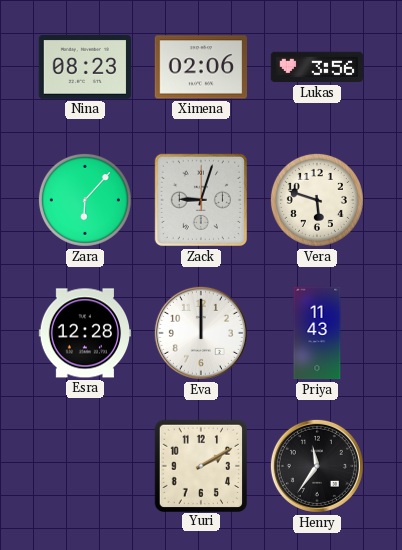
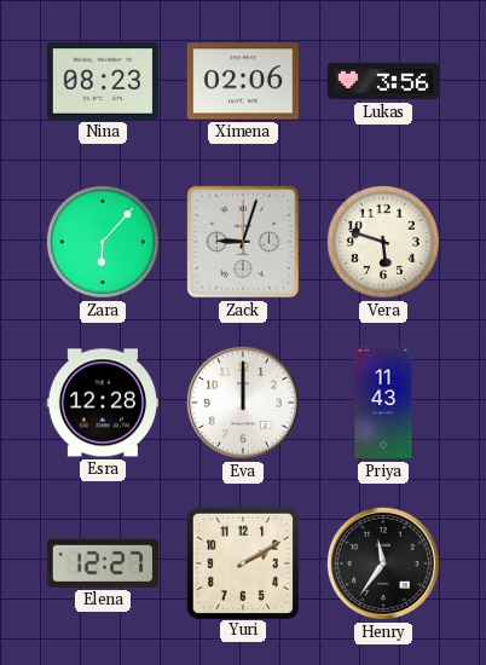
Elena: none -> 12:27
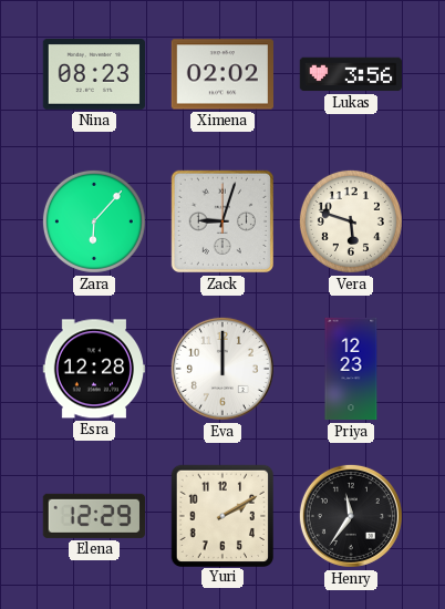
Ximena: 02:06 -> 02:02
Priya: 11:43 -> 12:23
Elena: 12:27 -> 12:29
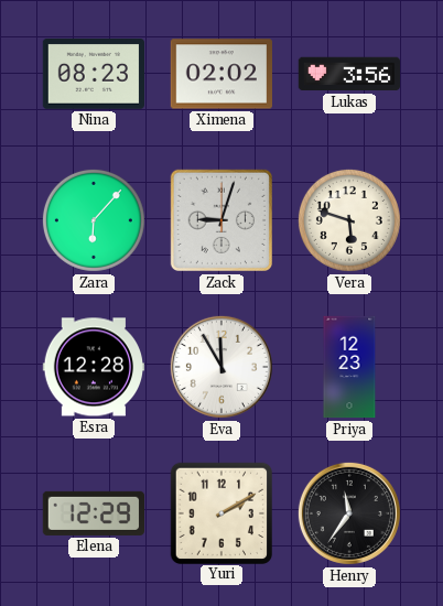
Eva: 12:00 -> 11:55
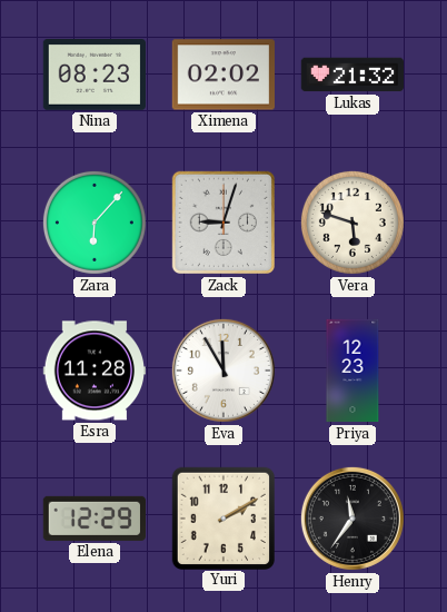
Lukas: 3:56 -> 21:32
Esra: 12:28 -> 11:28
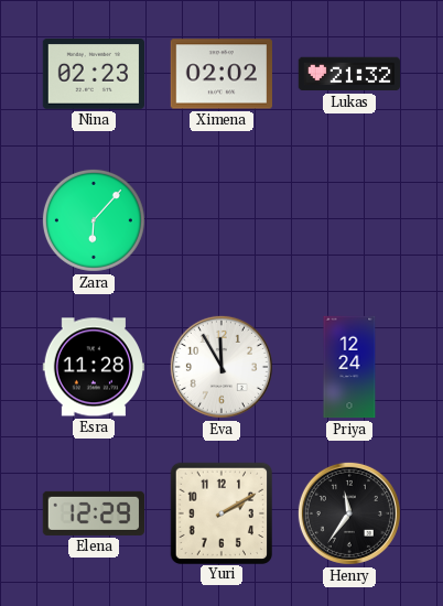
Nina: 08:23 -> 02:23
Zack: 9:03 -> none
Vera: 5:48 -> none
Priya: 12:23 -> 12:24
